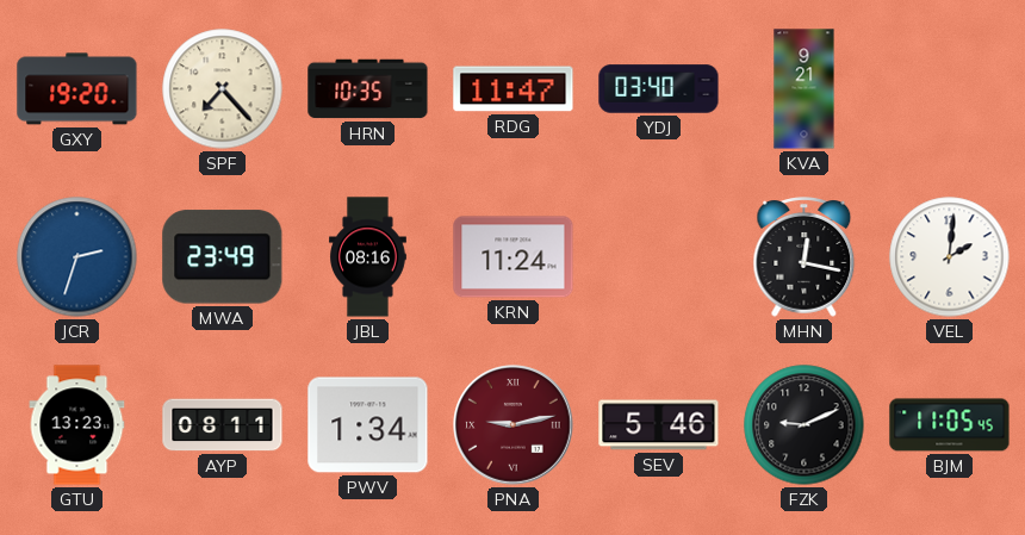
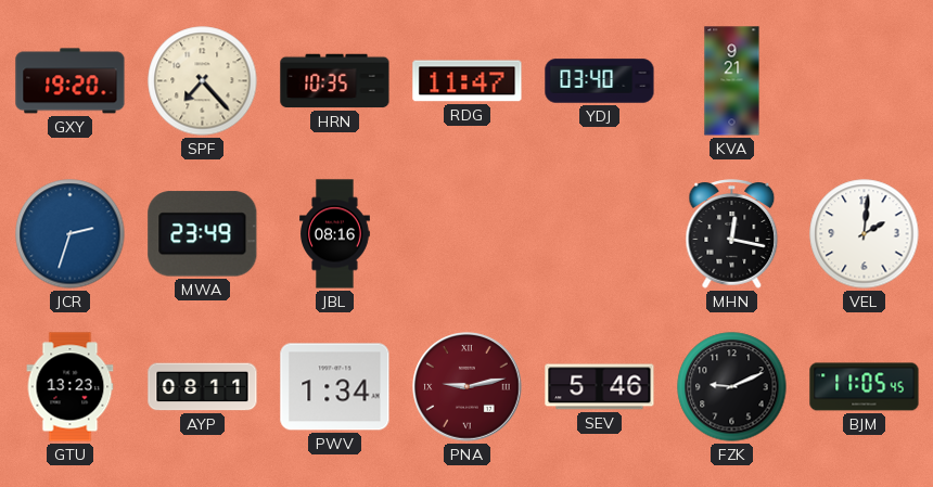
KRN: 11:24 -> none
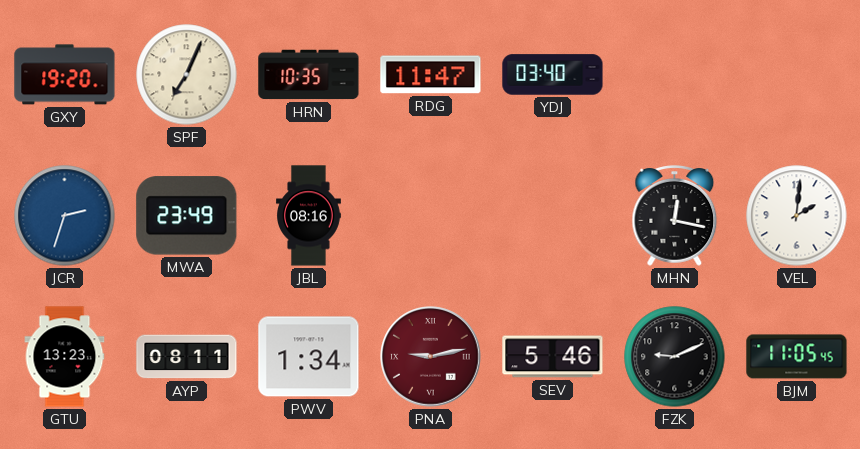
SPF: 7:23 -> 7:04
KVA: 9:21 -> none
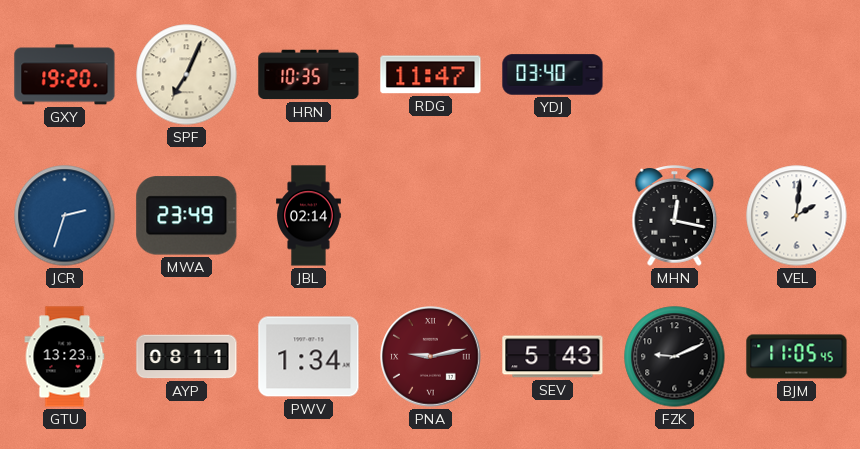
JBL: 08:16 -> 02:14
SEV: 5:46 -> 5:43
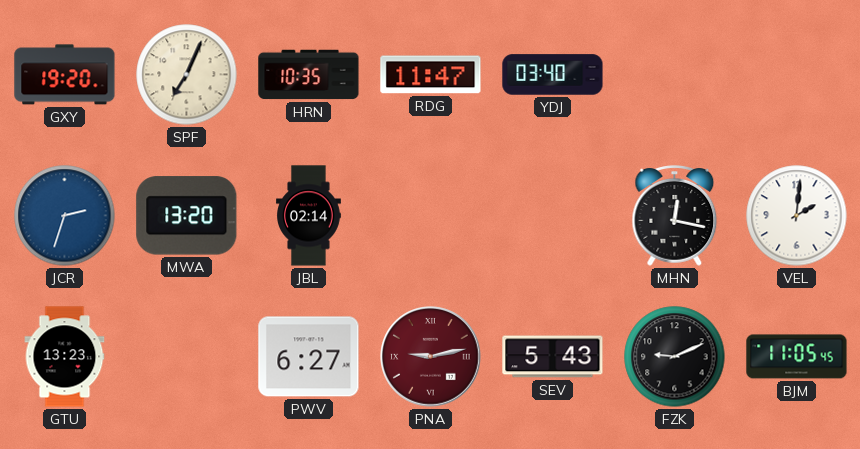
MWA: 23:49 -> 13:20
AYP: 08:11 -> none
PWV: 1:34 -> 6:27
